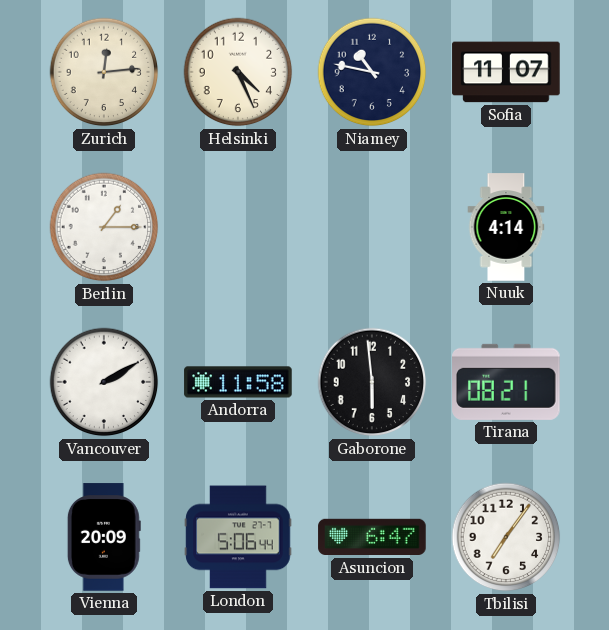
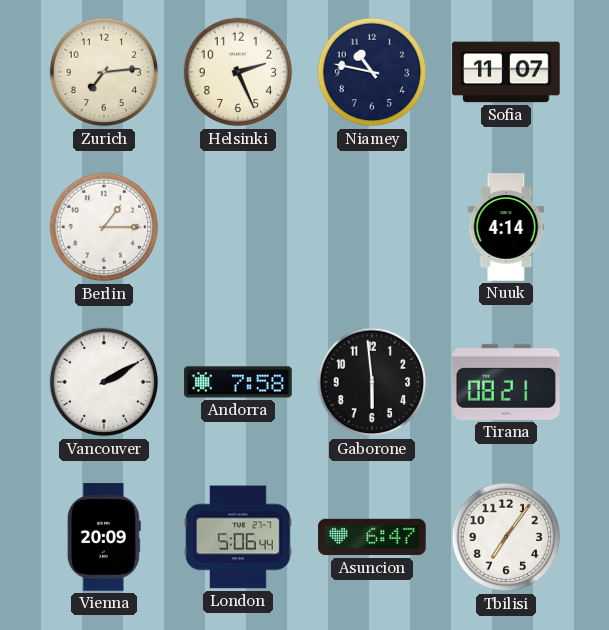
Zurich: 12:14 -> 7:14
Helsinki: 4:26 -> 2:26
Andorra: 11:58 -> 7:58
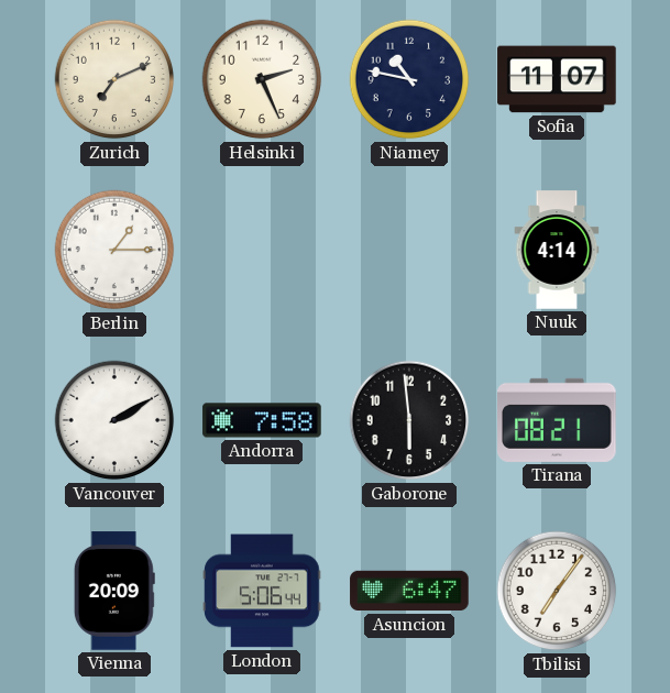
Zurich: 7:14 -> 7:11
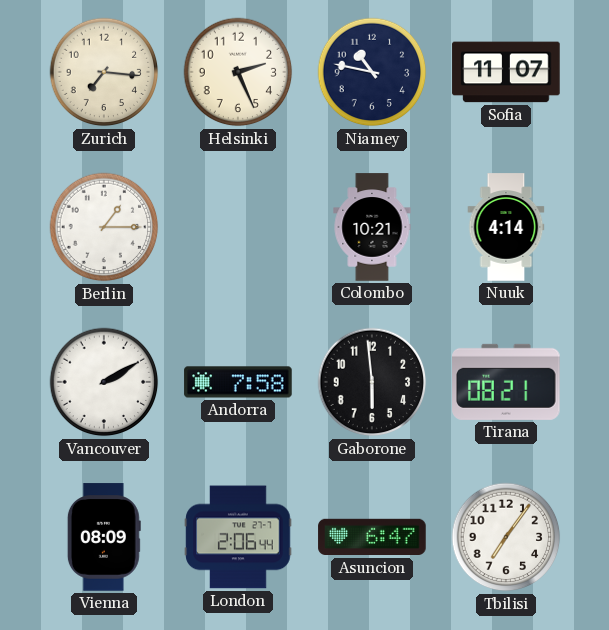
Zurich: 7:11 -> 7:16
Colombo: none -> 10:21
Vienna: 20:09 -> 08:09
London: 5:06 -> 2:06
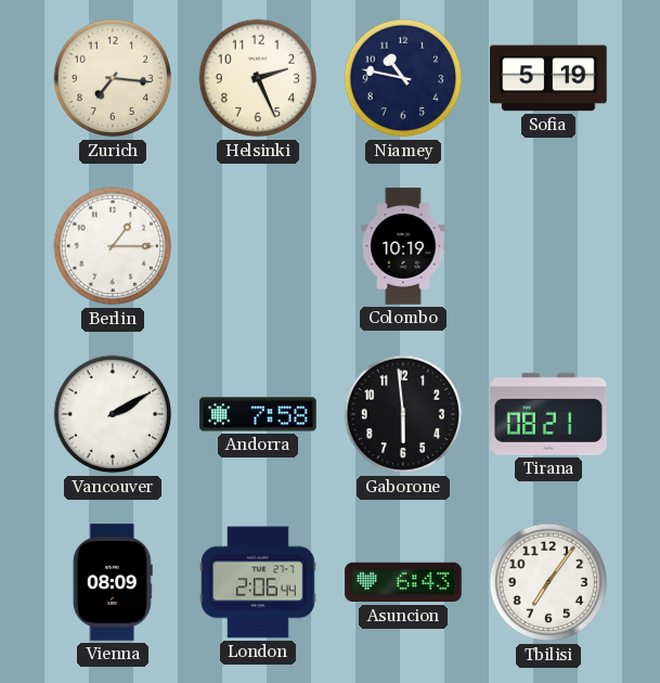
Sofia: 11:07 -> 5:19
Colombo: 10:21 -> 10:19
Nuuk: 4:14 -> none
Asuncion: 6:47 -> 6:43
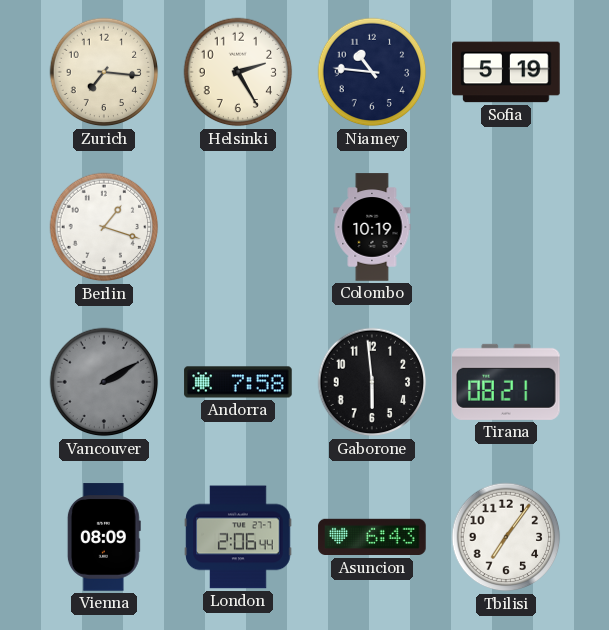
Helsinki: 2:26 -> 2:25
Niamey: 10:47 -> 10:46
Berlin: 1:15 -> 1:18
Vancouver dial: white -> grey
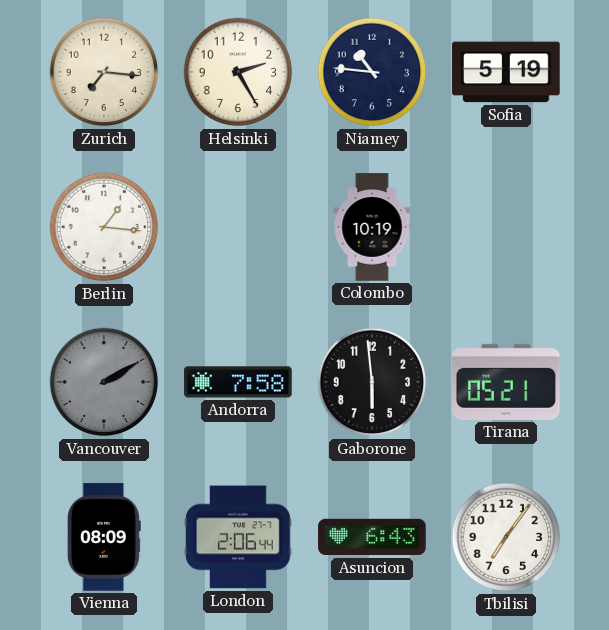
Berlin: 1:18 -> 1:16
Tirana: 08:21 -> 05:21
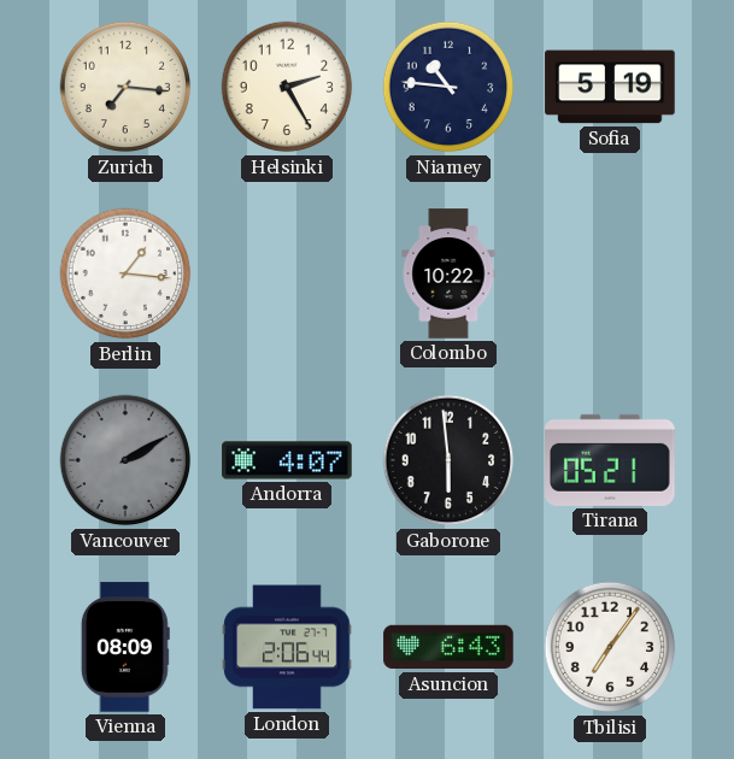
Colombo: 10:19 -> 10:22
Andorra: 7:58 -> 4:07
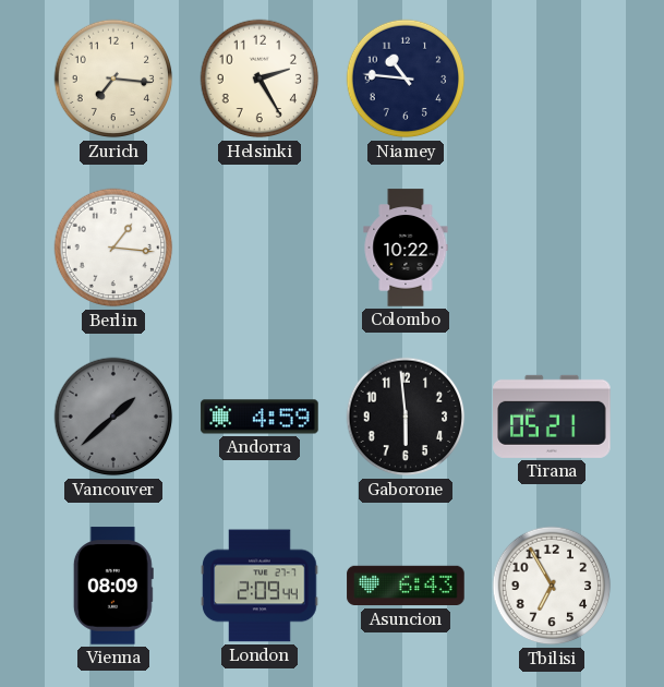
Sofia: 5:19 -> none
Vancouver: 2:10 -> 1:38
Andorra: 4:07 -> 4:59
London: 2:06 -> 2:09
Tbilisi: 7:06 -> 6:55
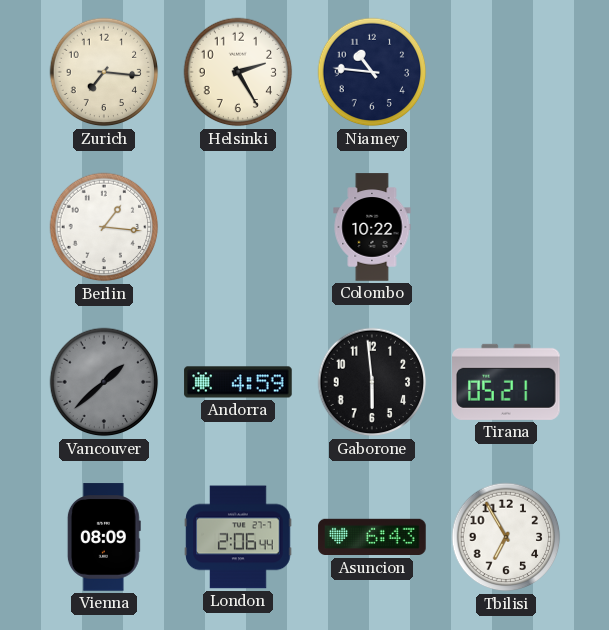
London: 2:09 -> 2:06
